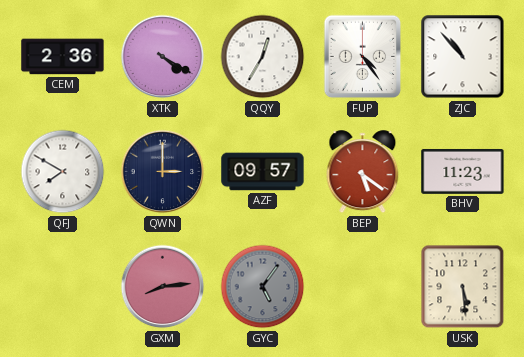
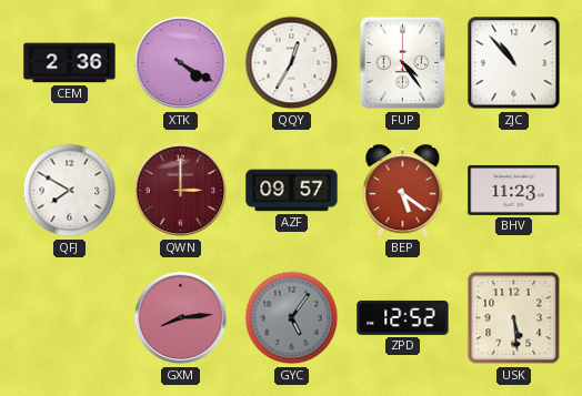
QWN dial: navy -> burgundy
ZPD: none -> 12:52
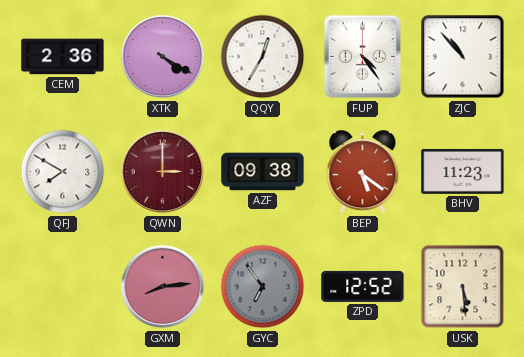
AZF: 09:57 -> 09:38
GYC: 5:06 -> 6:54
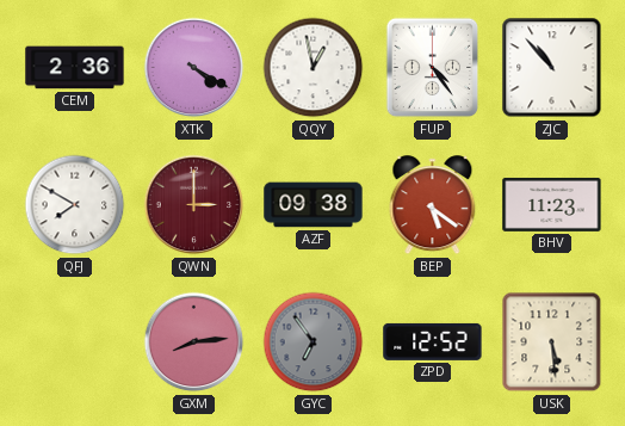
QQY: 12:35 -> 12:58
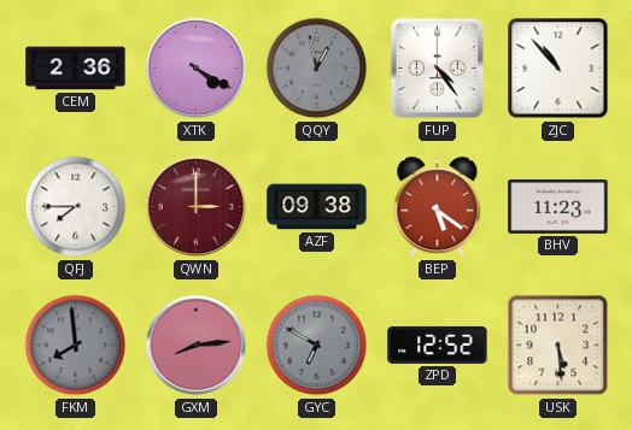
QQY dial: white -> grey
QFJ: 7:50 -> 7:45
FKM: none -> 7:59
GYC: 6:54 -> 6:50
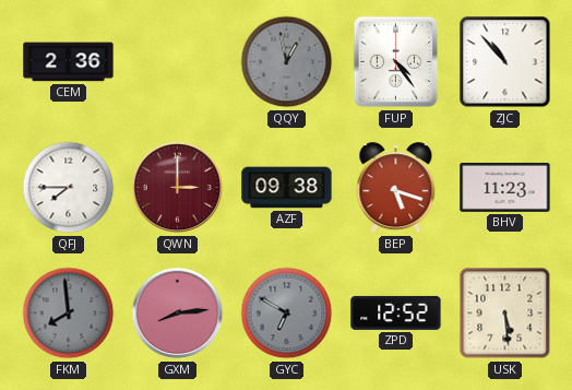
XTK: 4:20 -> none
BEP: 5:21 -> 5:18
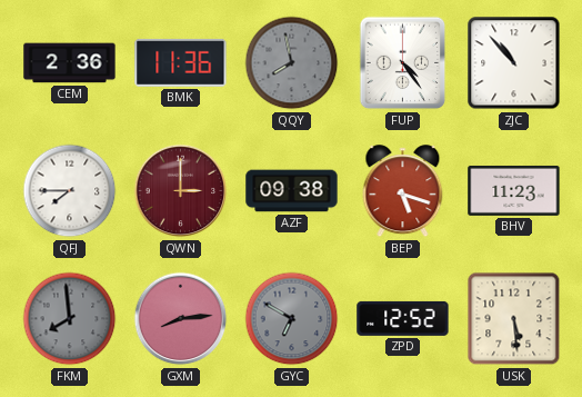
BMK: none -> 11:36
QQY: 12:58 -> 7:58
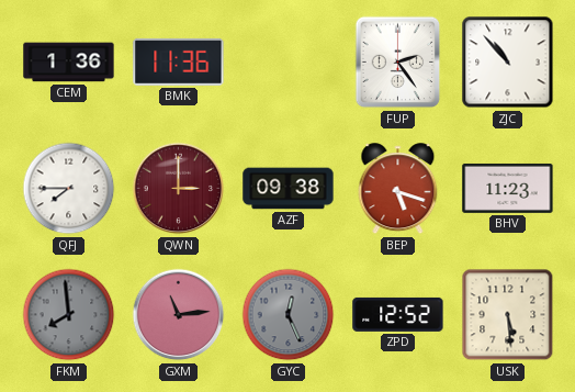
CEM: 2:36 -> 1:36
QQY: 7:58 -> none
FUP: 4:24 -> 2:24
GXM: 8:14 -> 11:14
GYC: 6:50 -> 12:26
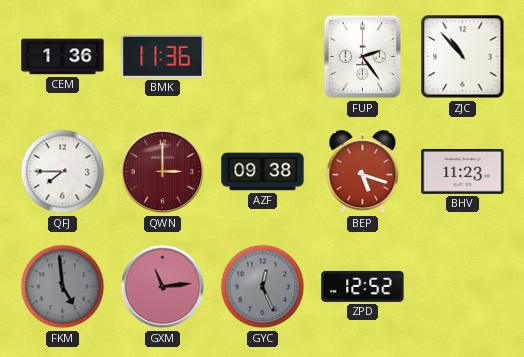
FKM: 7:59 -> 4:59
USK: 5:29 -> none
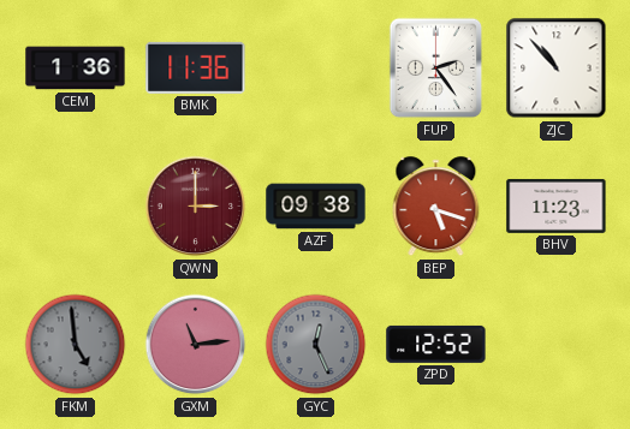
QFJ: 7:45 -> none
